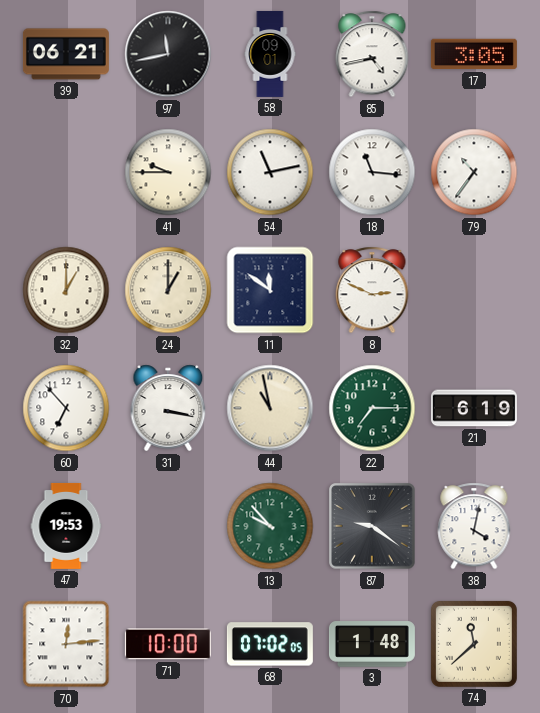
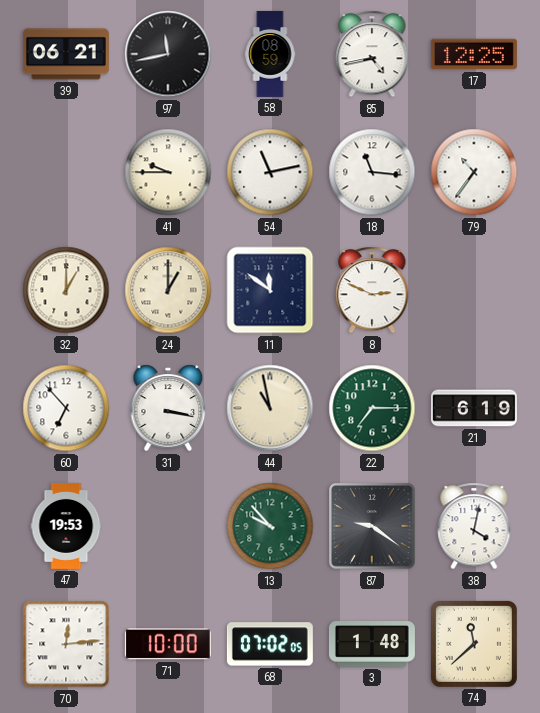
58: 09:01 -> 08:59
17: 3:05 -> 12:25
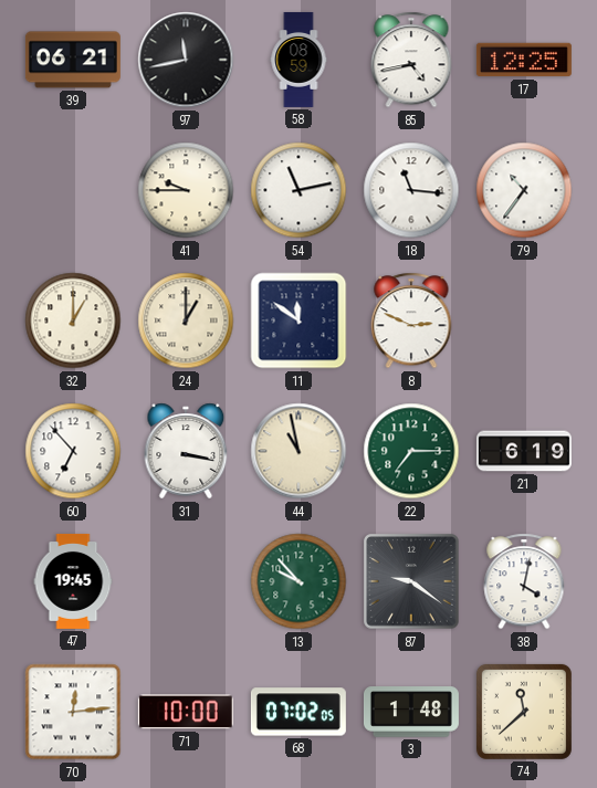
47: 19:53 -> 19:45
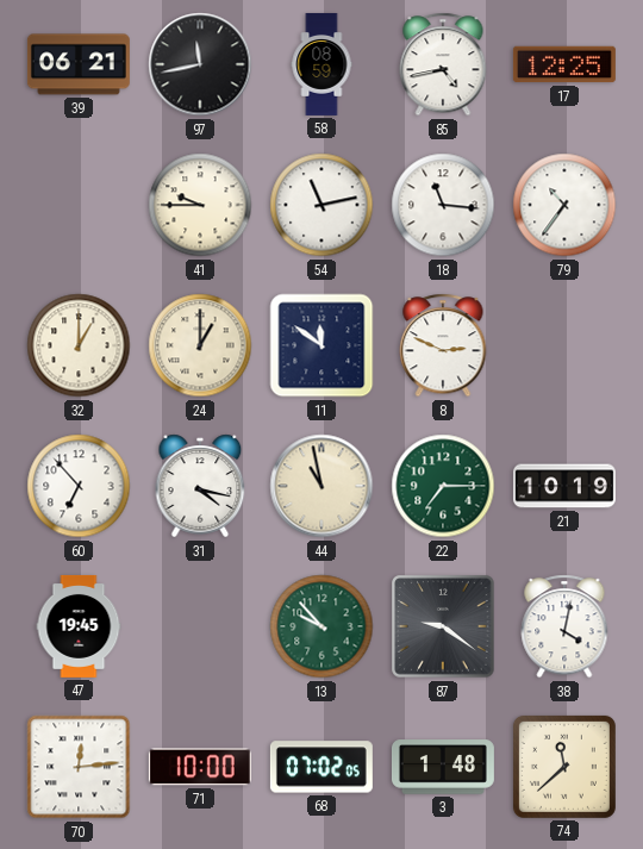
31: 3:17 -> 4:17
21: 6:19 -> 10:19
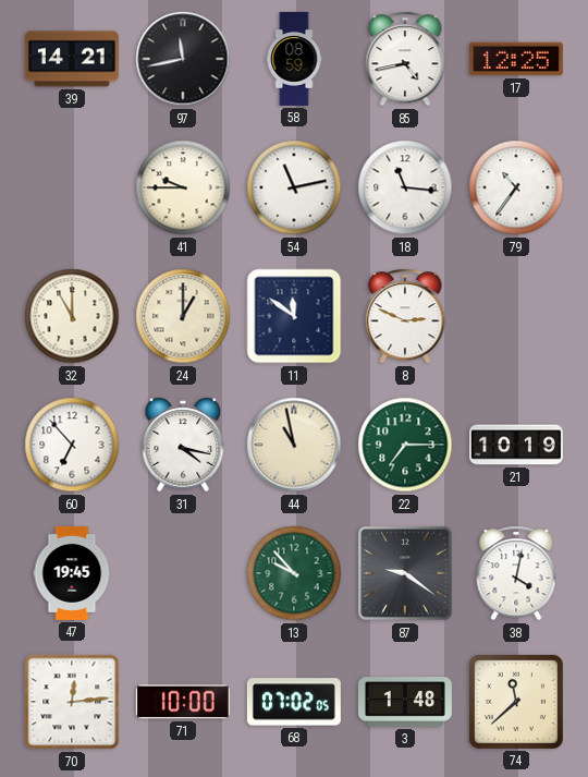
39: 06:21 -> 14:21
32: 1:00 -> 11:00
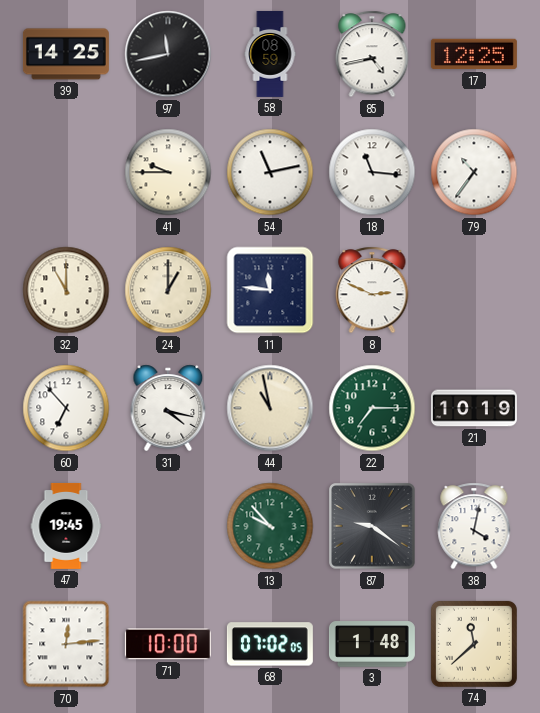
39: 14:21 -> 14:25
11: 11:51 -> 11:46
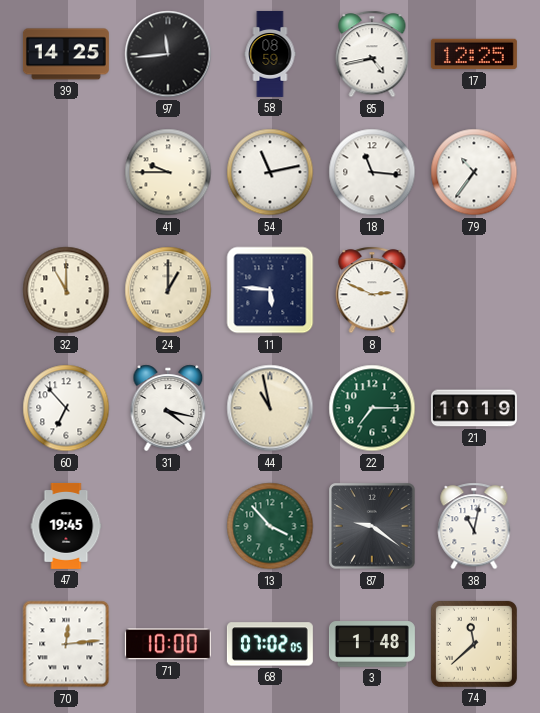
97: 11:43 -> 11:44
11: 11:46 -> 5:46
13: 9:53 -> 3:53
38: 4:02 -> 11:02
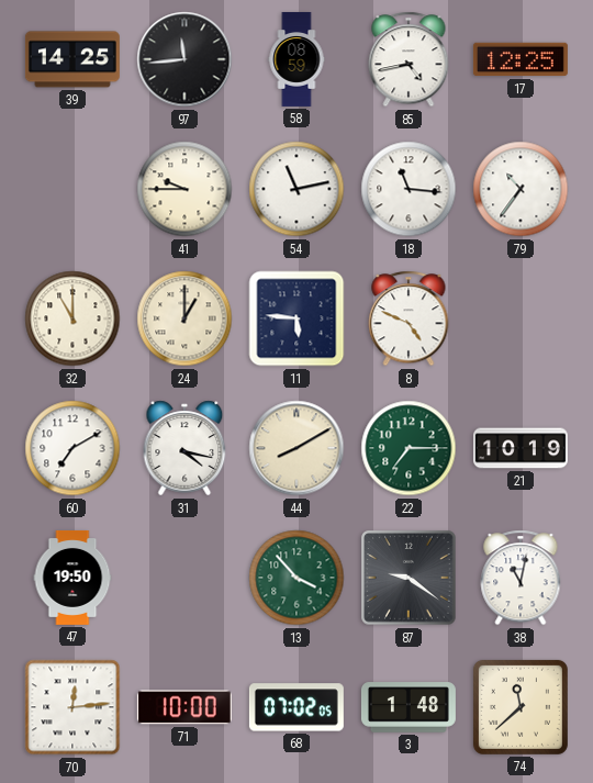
8: 2:49 -> 4:49
60: 6:53 -> 7:10
44: 10:58 -> 8:10
47: 19:45 -> 19:50
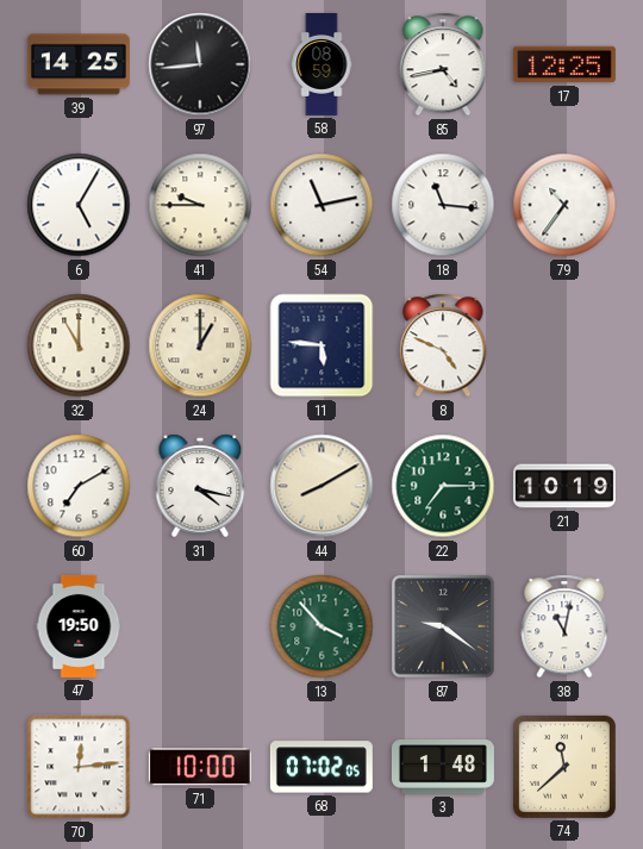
6: none -> 5:05
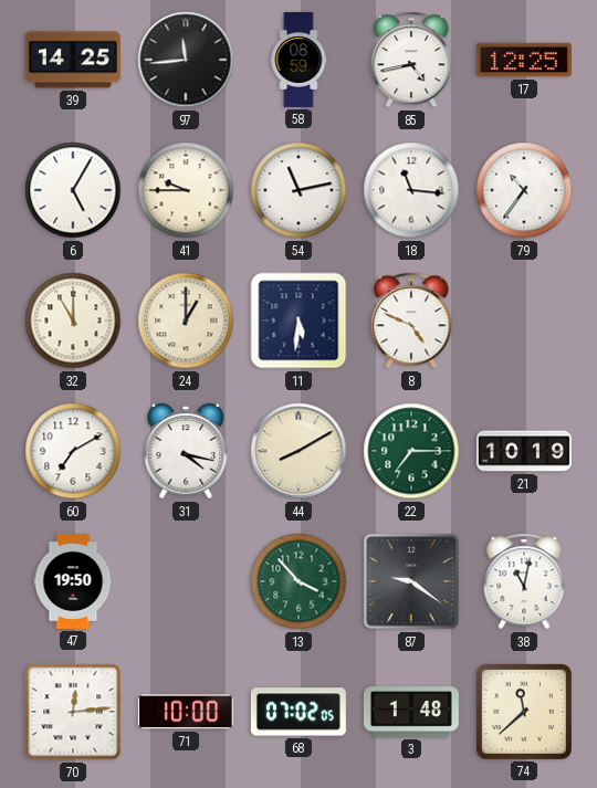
11: 5:46 -> 5:31
